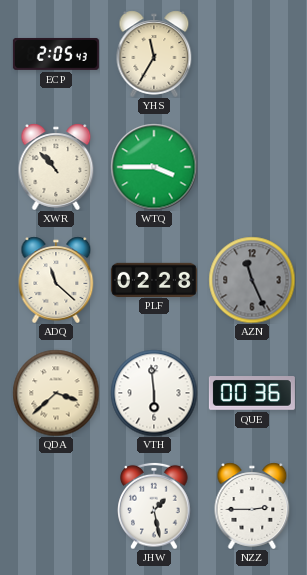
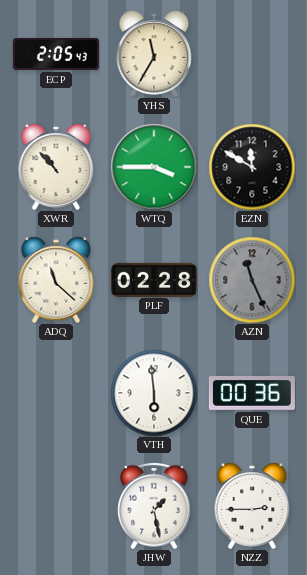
EZN: none -> 11:50
QDA: 3:38 -> none
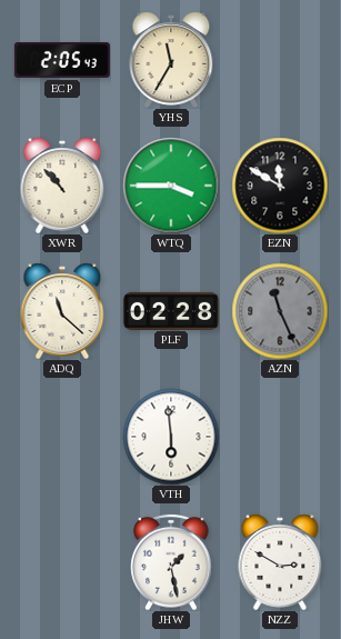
QUE: 00:36 -> none
NZZ: 2:45 -> 2:50
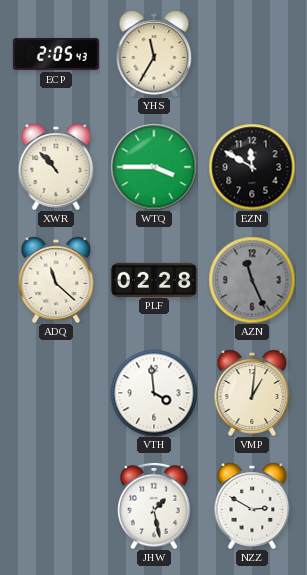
VTH: 5:59 -> 3:59
VMP: none -> 1:01
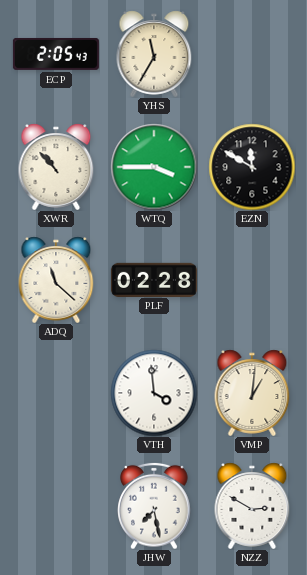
AZN: 11:26 -> none
JHW: 1:28 -> 7:28
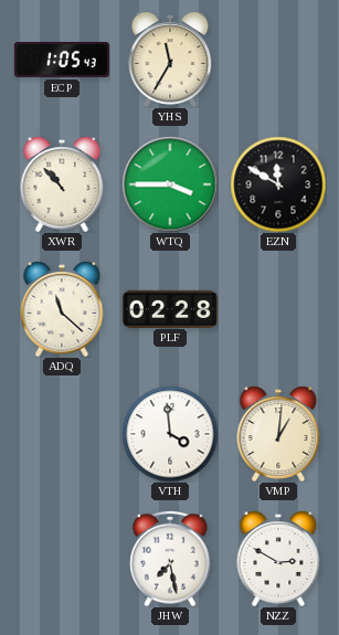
ECP: 2:05 -> 1:05
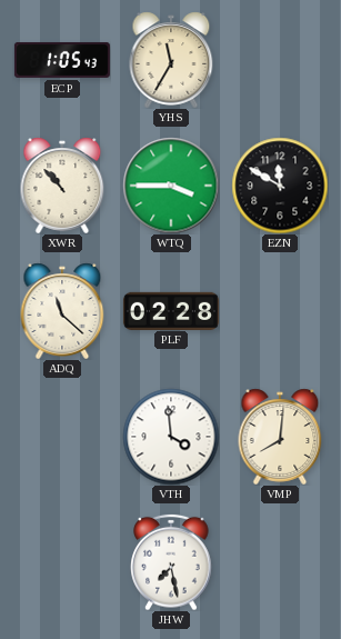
VMP: 1:01 -> 8:01
NZZ: 2:50 -> none
